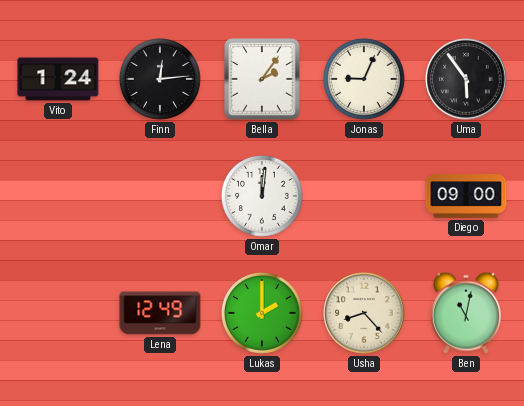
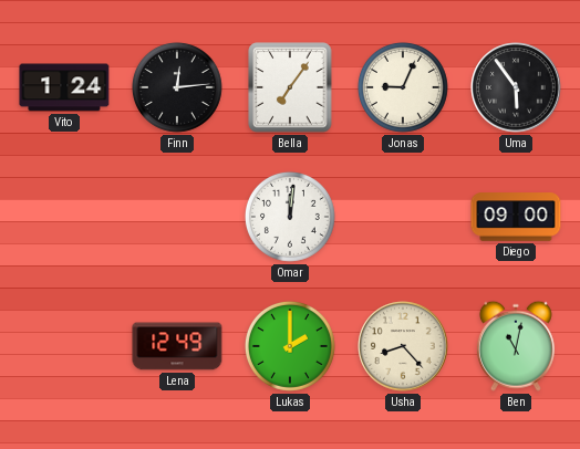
Bella: 2:06 -> 7:06
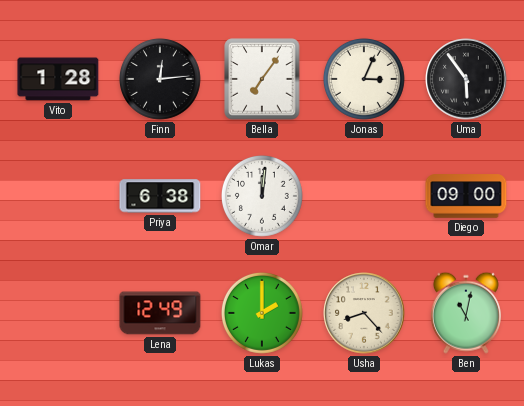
Vito: 1:24 -> 1:28
Jonas: 9:04 -> 3:04
Priya: none -> 6:38
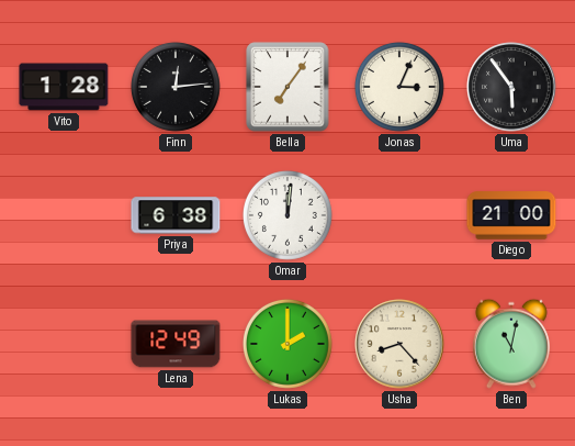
Diego: 09:00 -> 21:00
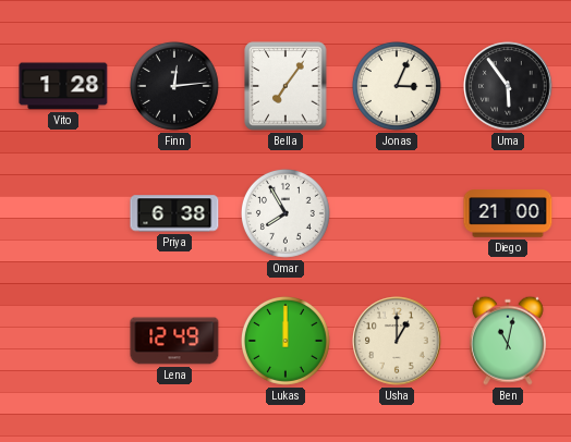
Omar: 12:01 -> 7:55
Lukas: 2:00 -> 12:00
Usha: 8:23 -> 1:00
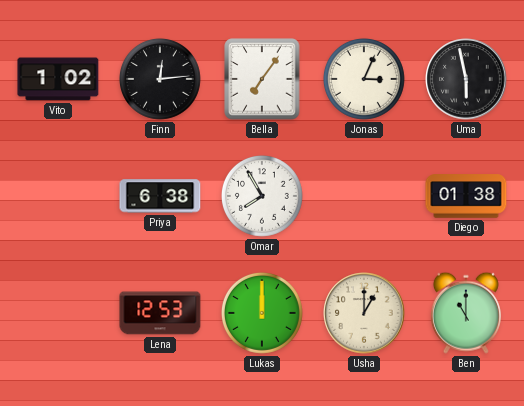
Vito: 1:28 -> 1:02
Uma: 5:54 -> 5:58
Diego: 21:00 -> 01:38
Lena: 12:49 -> 12:53
Ben: 11:02 -> 11:00
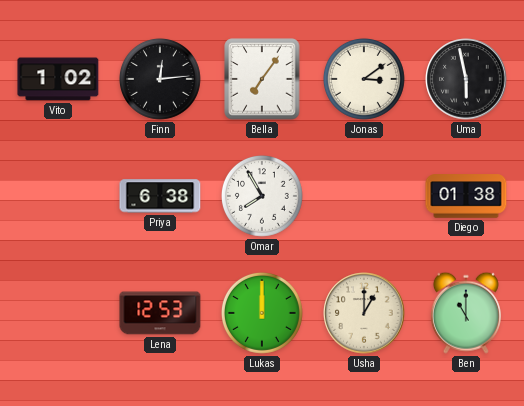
Jonas: 3:04 -> 3:09
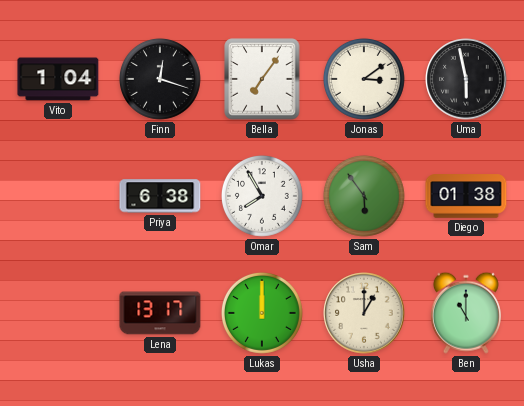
Vito: 1:02 -> 1:04
Finn: 12:14 -> 12:18
Sam: none -> 5:54
Lena: 12:53 -> 13:17
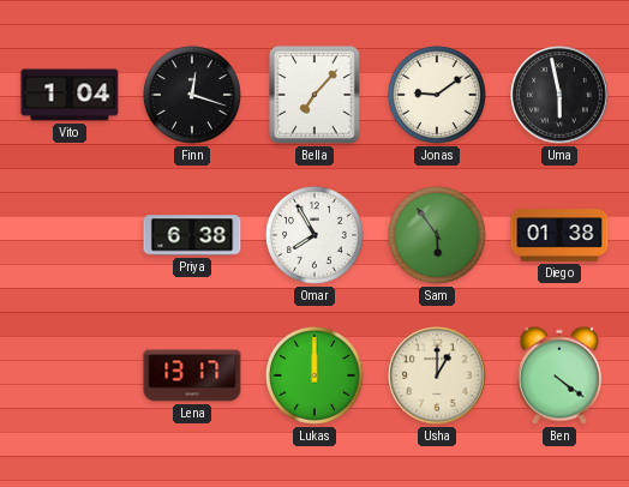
Bella: 7:06 -> 7:07
Jonas: 3:09 -> 9:09
Ben: 11:00 -> 4:21
